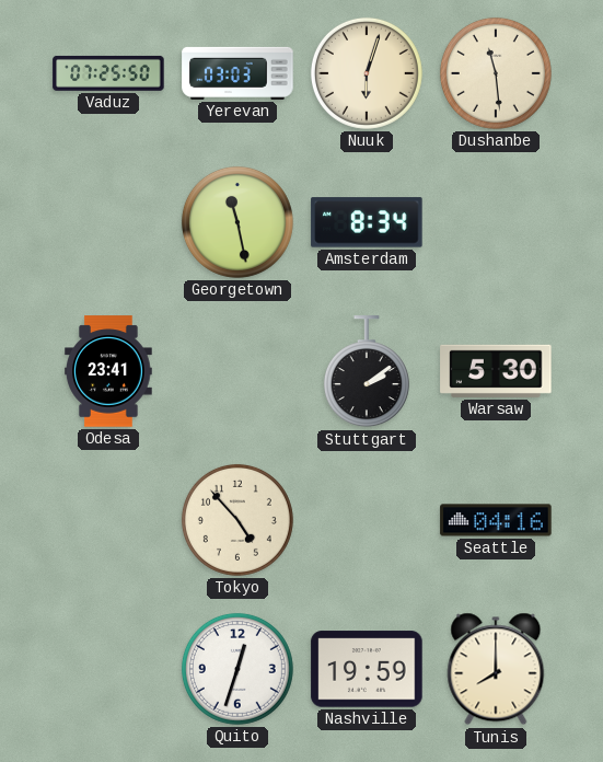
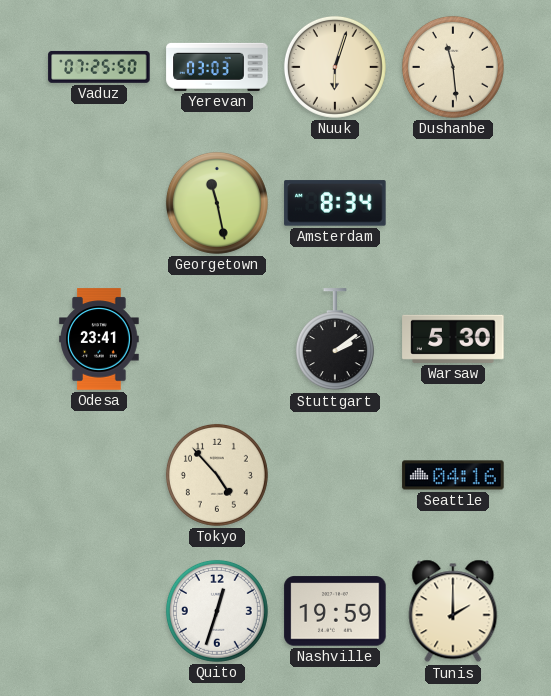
Tunis: 8:00 -> 2:00
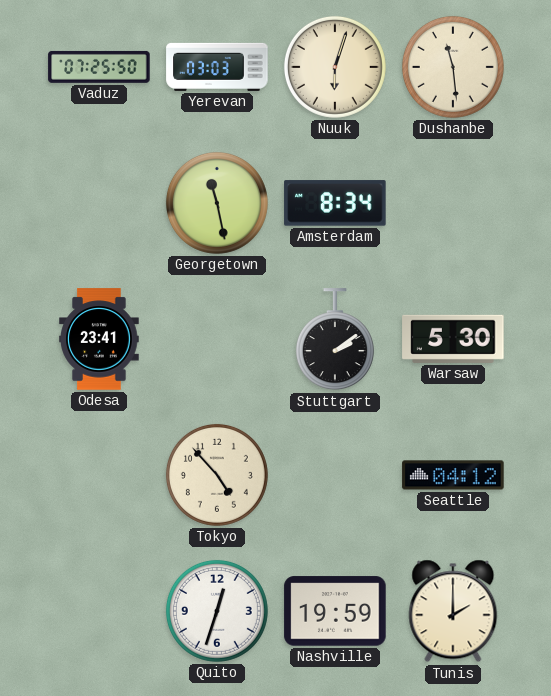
Seattle: 04:16 -> 04:12
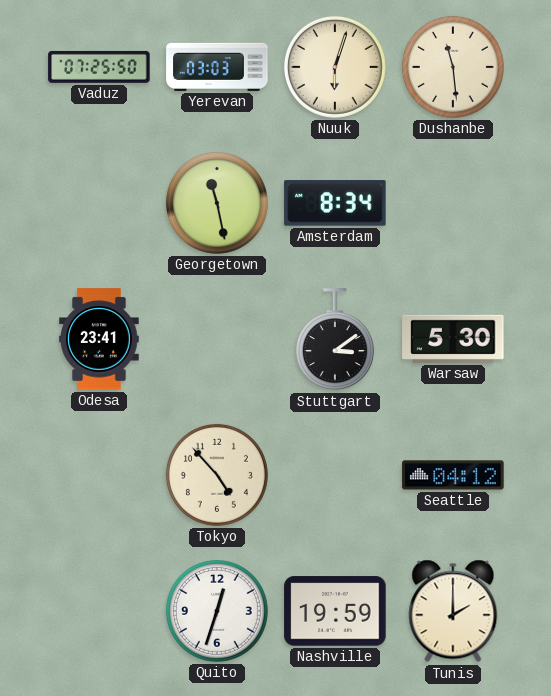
Stuttgart: 2:09 -> 3:09
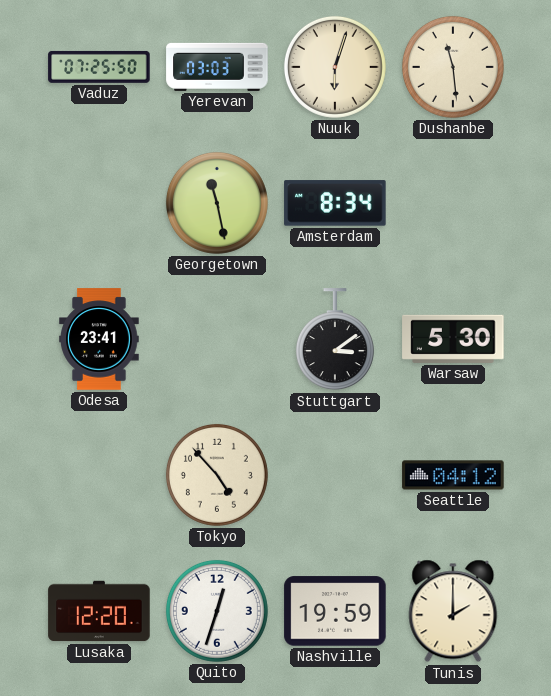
Lusaka: none -> 12:20
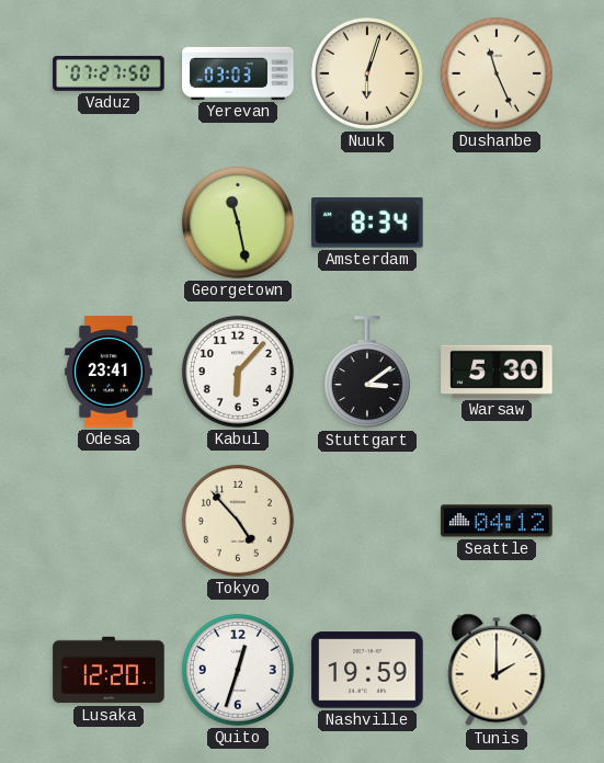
Vaduz: 07:25 -> 07:27
Dushanbe: 11:29 -> 11:26
Kabul: none -> 6:07
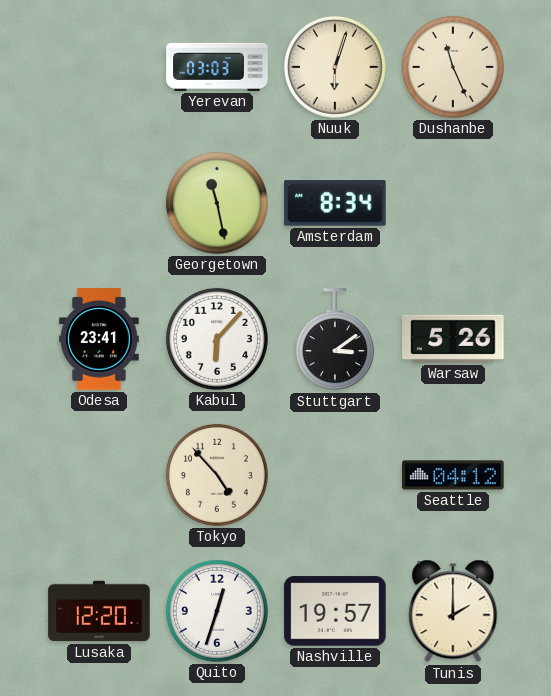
Vaduz: 07:27 -> none
Warsaw: 5:30 -> 5:26
Nashville: 19:59 -> 19:57
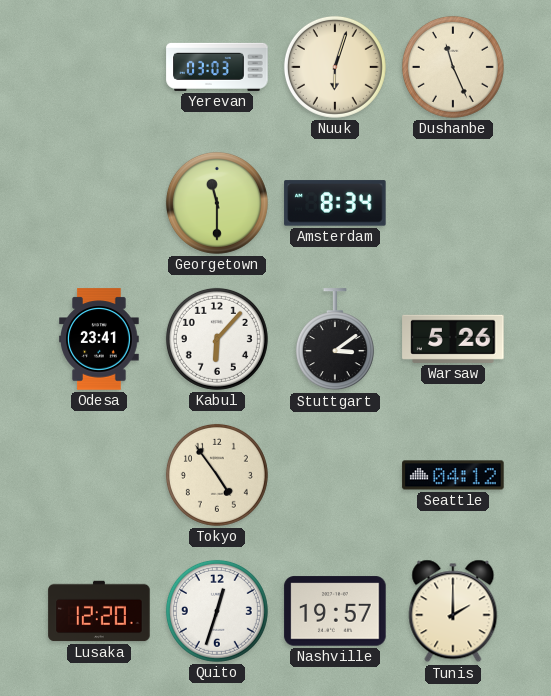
Georgetown: 11:28 -> 11:30
Tokyo: 4:53 -> 4:54
